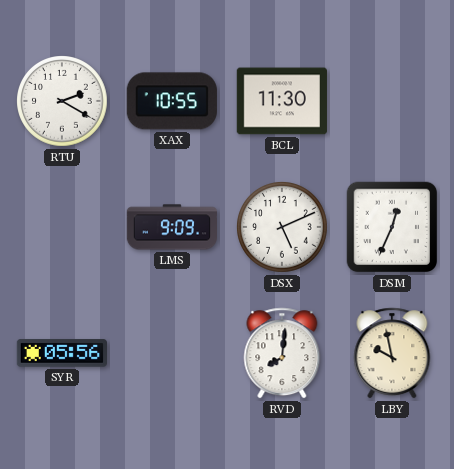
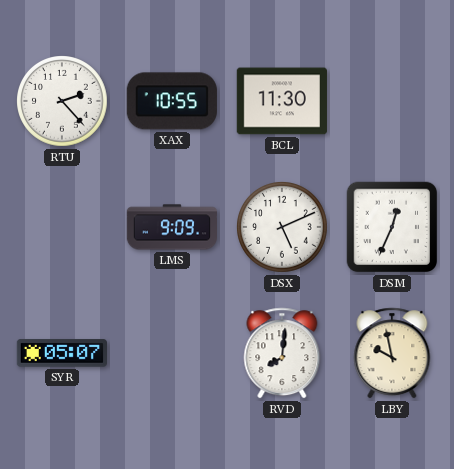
RTU: 2:20 -> 2:23
SYR: 05:56 -> 05:07
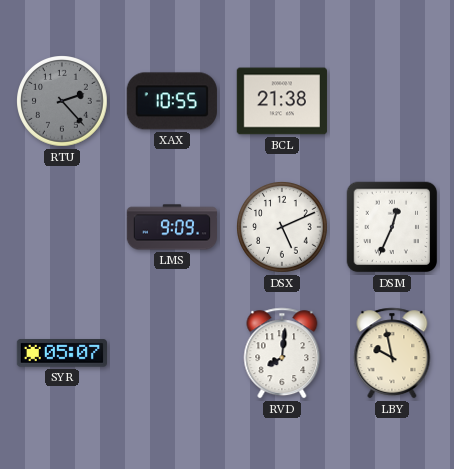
RTU dial: white -> grey
BCL: 11:30 -> 21:38
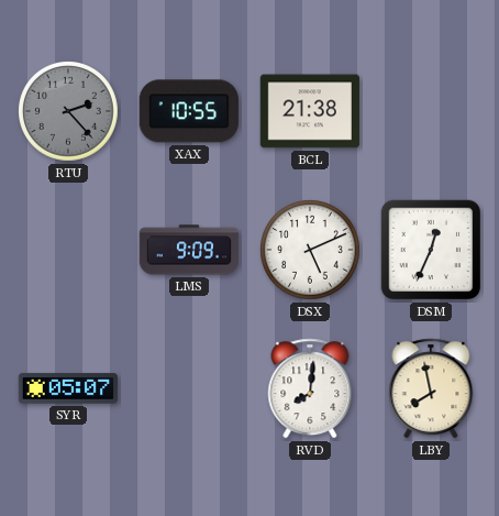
LBY: 9:58 -> 7:58
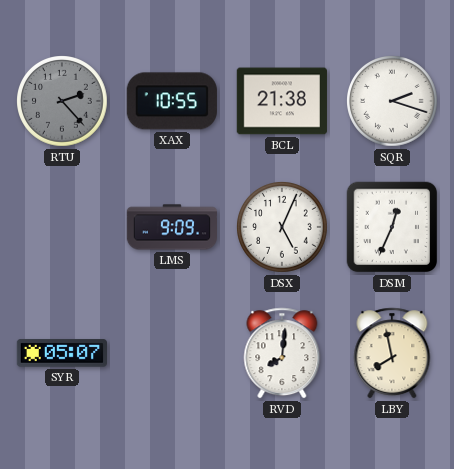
SQR: none -> 2:18
DSX: 5:11 -> 5:04
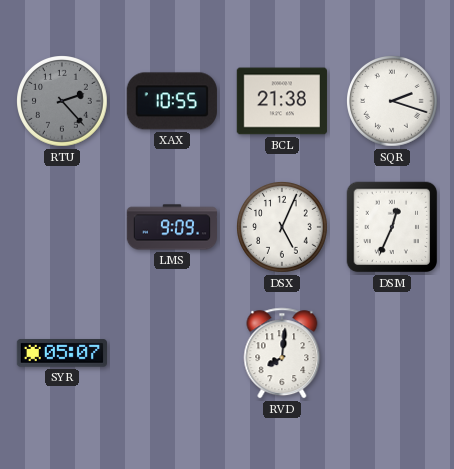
LBY: 7:58 -> none
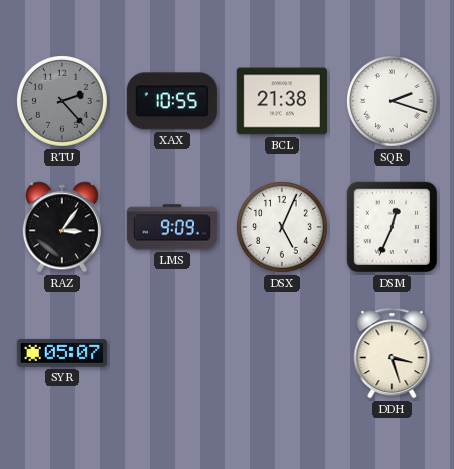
RAZ: none -> 3:06
RVD: 8:01 -> none
DDH: none -> 3:27
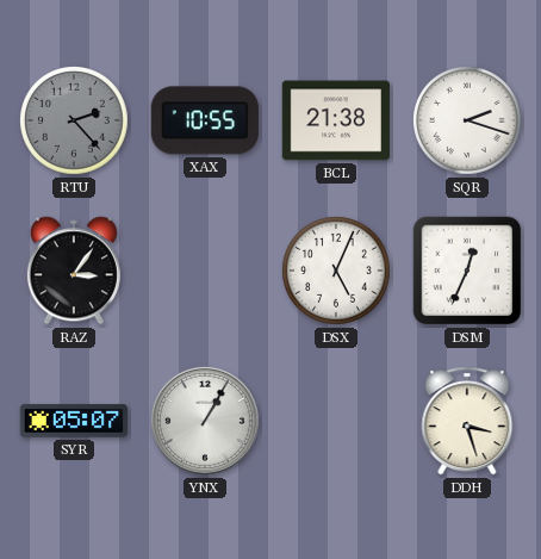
LMS: 9:09 -> none
YNX: none -> 1:05
